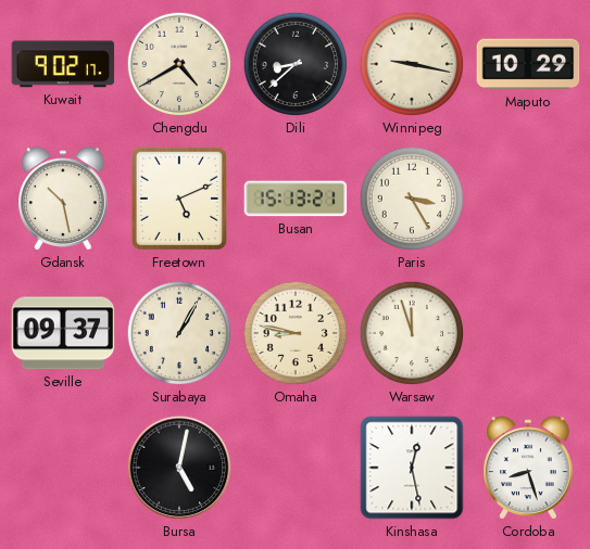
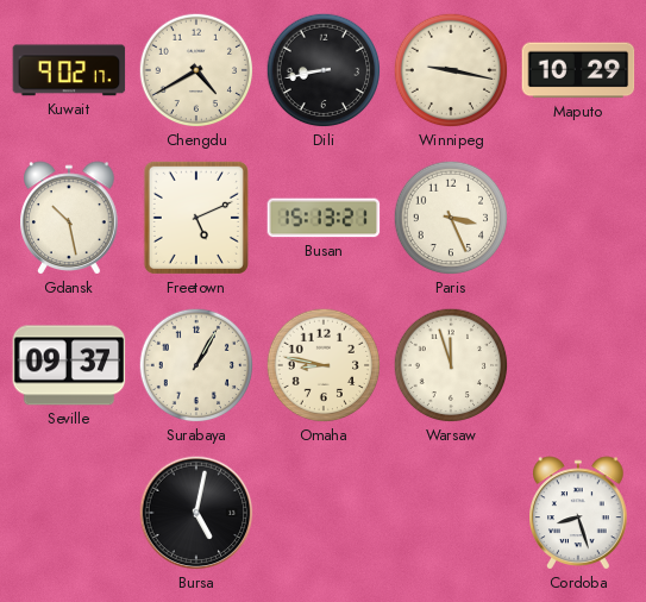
Dili: 8:38 -> 8:43
Paris: 3:25 -> 3:26
Kinshasa: 12:28 -> none
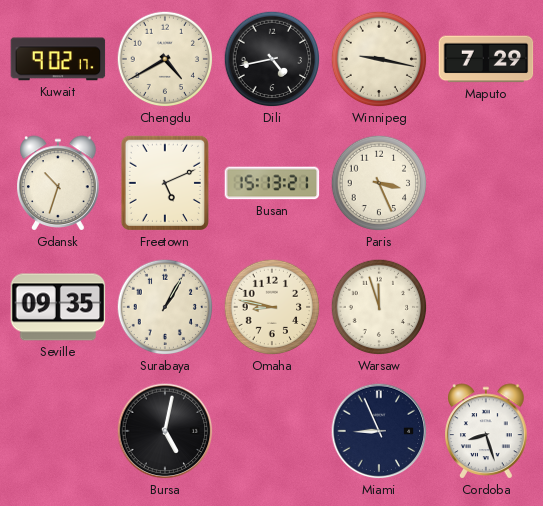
Dili: 8:43 -> 4:43
Maputo: 10:29 -> 7:29
Gdansk: 10:28 -> 10:33
Seville: 09:37 -> 09:35
Miami: none -> 8:56
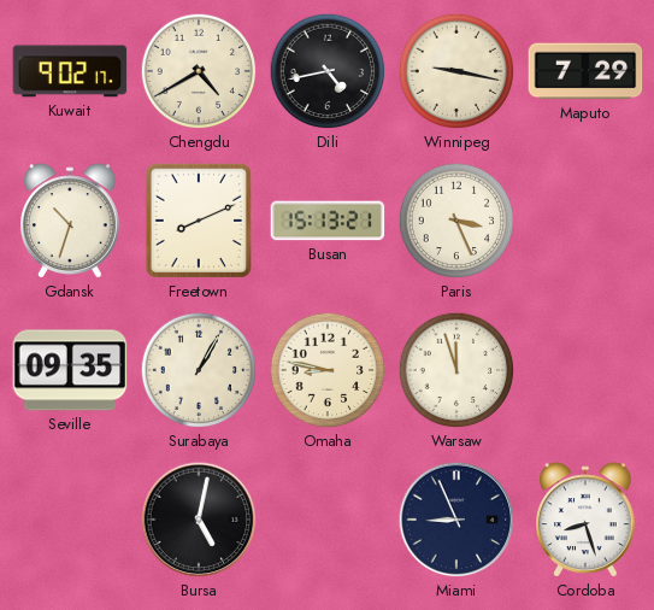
Freetown: 5:11 -> 8:11
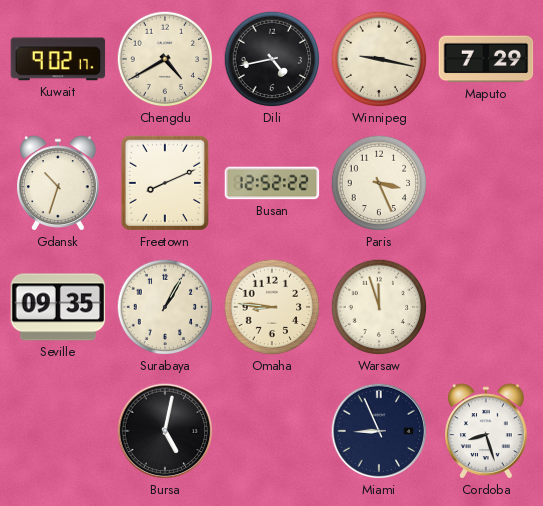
Busan: 15:13 -> 12:52
Omaha: 8:47 -> 8:46
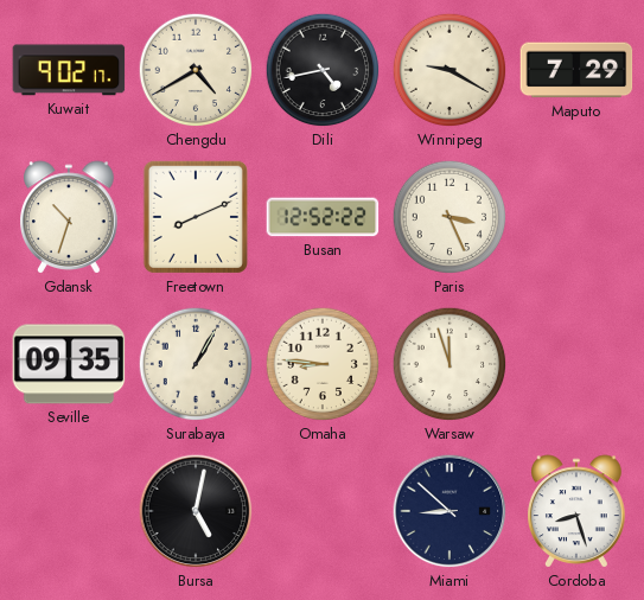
Winnipeg: 9:17 -> 9:20
Miami: 8:56 -> 8:52
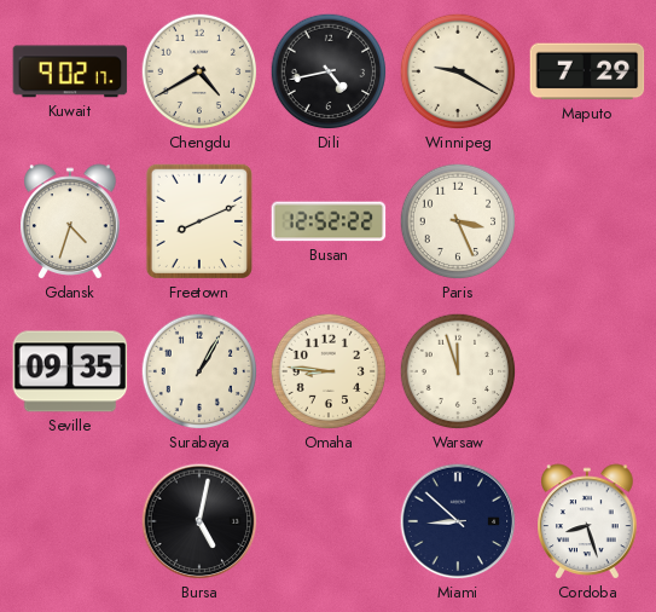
Gdansk: 10:33 -> 4:33
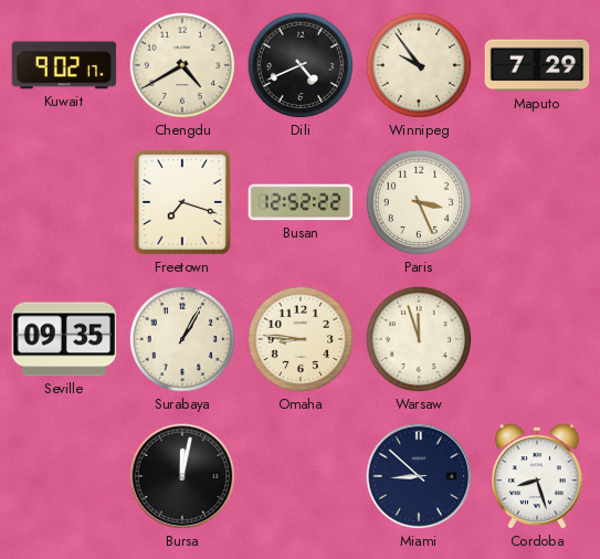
Dili: 4:43 -> 4:41
Winnipeg: 9:20 -> 9:54
Gdansk: 4:33 -> none
Freetown: 8:11 -> 7:18
Bursa: 5:02 -> 12:02
